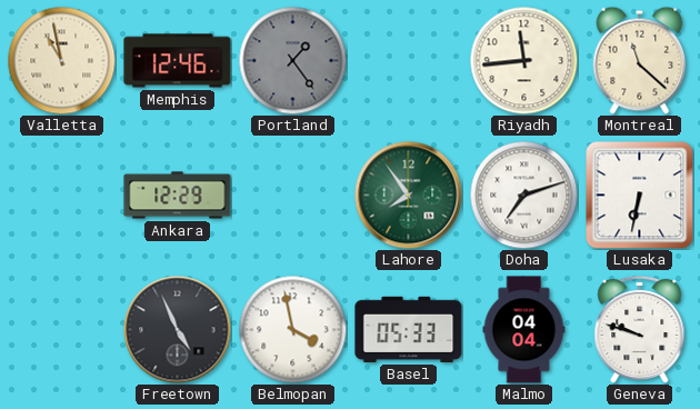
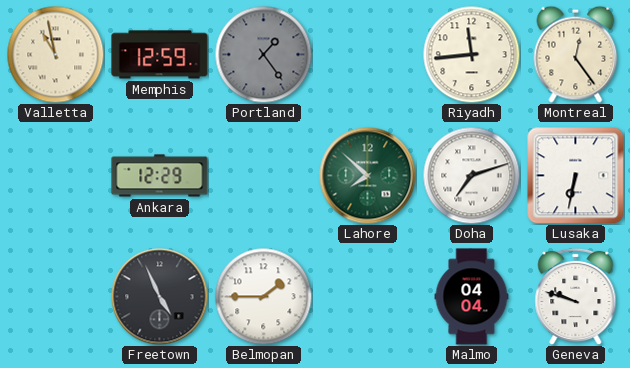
Memphis: 12:46 -> 12:59
Montreal: 11:22 -> 12:24
Lahore: 7:54 -> 7:52
Belmopan: 3:58 -> 1:45
Basel: 05:33 -> none
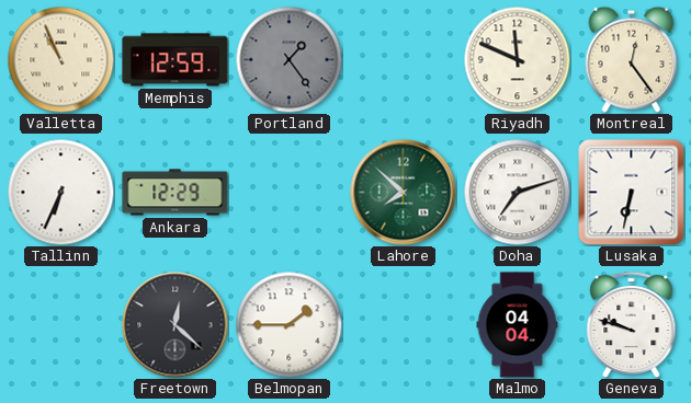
Valletta: 10:58 -> 10:56
Riyadh: 11:44 -> 11:49
Tallinn: none -> 6:34
Freetown: 4:56 -> 12:22
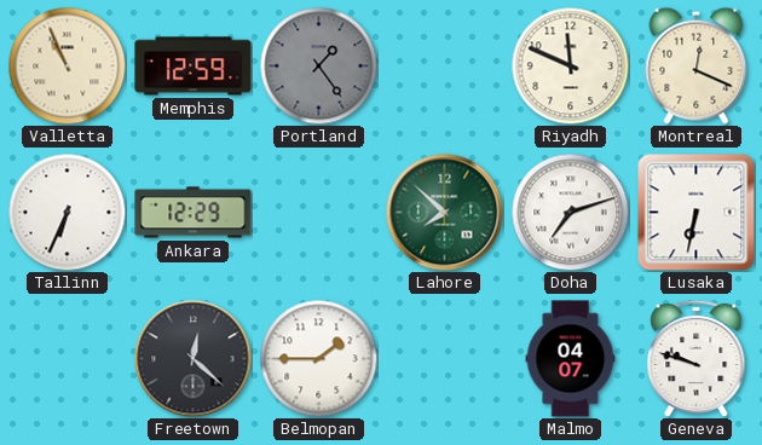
Montreal: 12:24 -> 12:19
Malmo: 04:04 -> 04:07
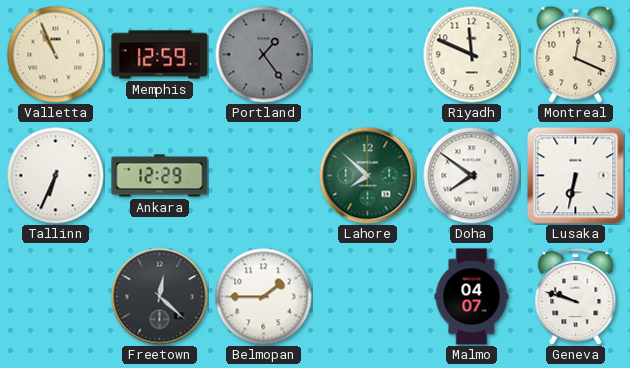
Doha: 7:12 -> 7:51
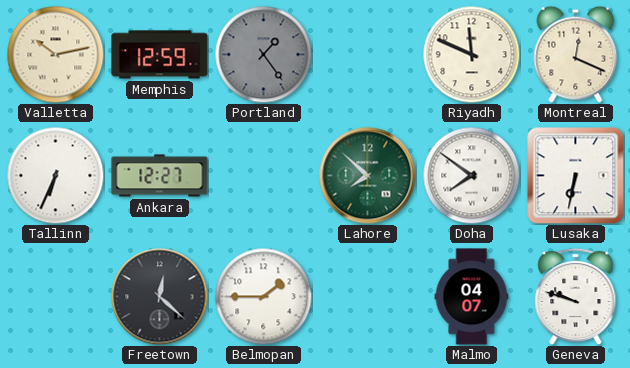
Valletta: 10:56 -> 10:13
Ankara: 12:29 -> 12:27
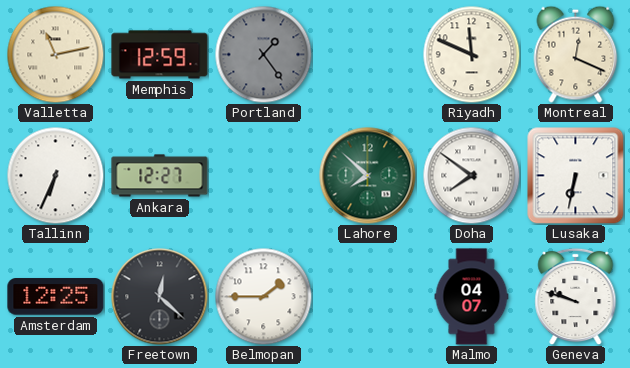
Valletta: 10:13 -> 11:13
Amsterdam: none -> 12:25
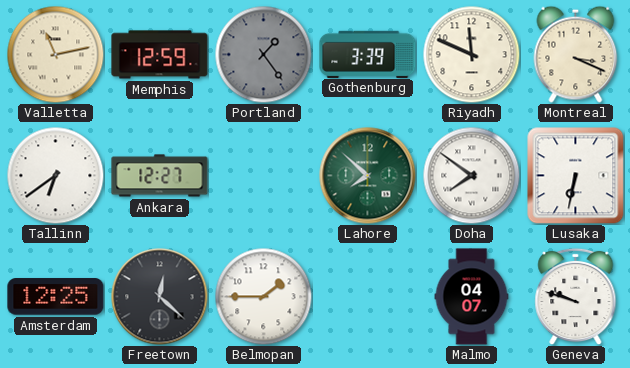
Gothenburg: none -> 3:39
Montreal: 12:19 -> 3:19
Tallinn: 6:34 -> 6:39
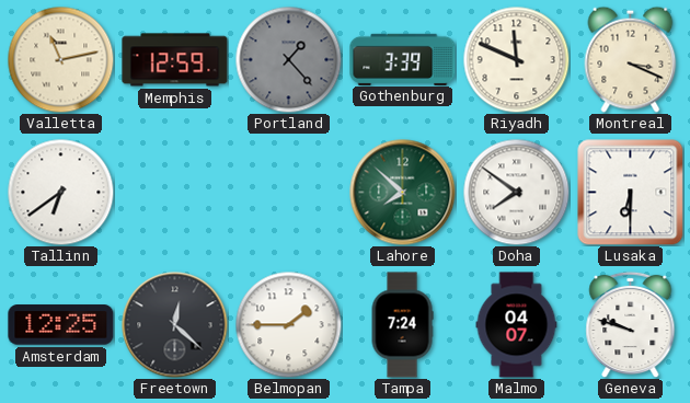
Portland: 1:24 -> 1:23
Ankara: 12:27 -> none
Lusaka: 6:32 -> 6:30
Tampa: none -> 7:24
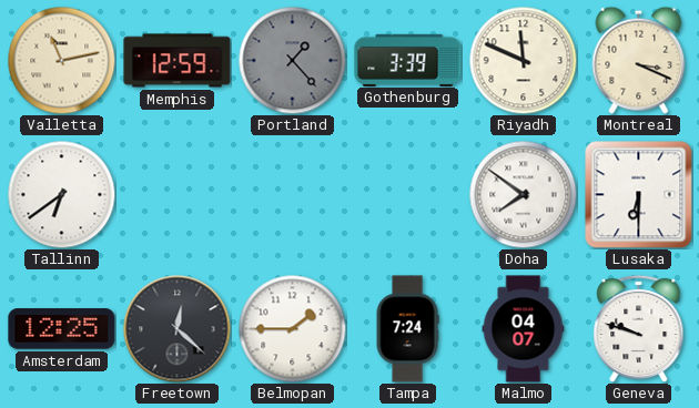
Lahore: 7:52 -> none
